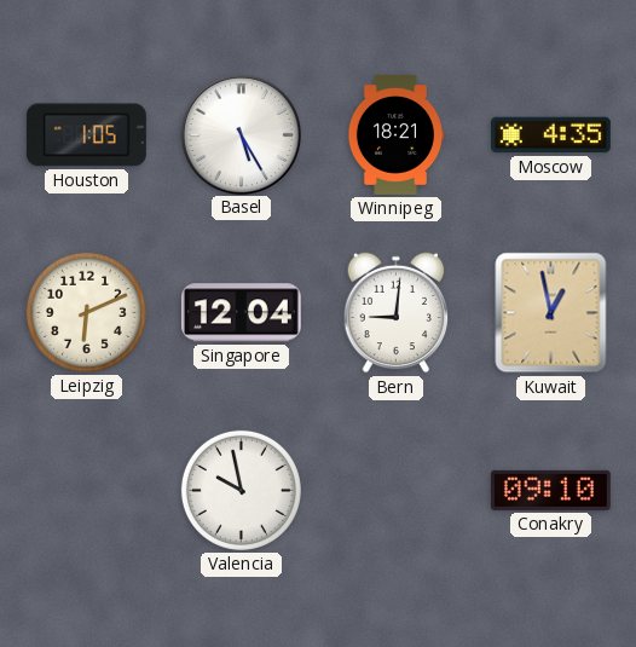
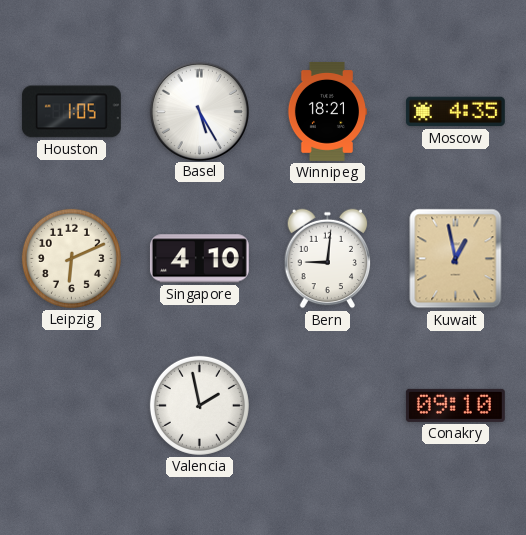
Singapore: 12:04 -> 4:10
Valencia: 9:58 -> 1:58
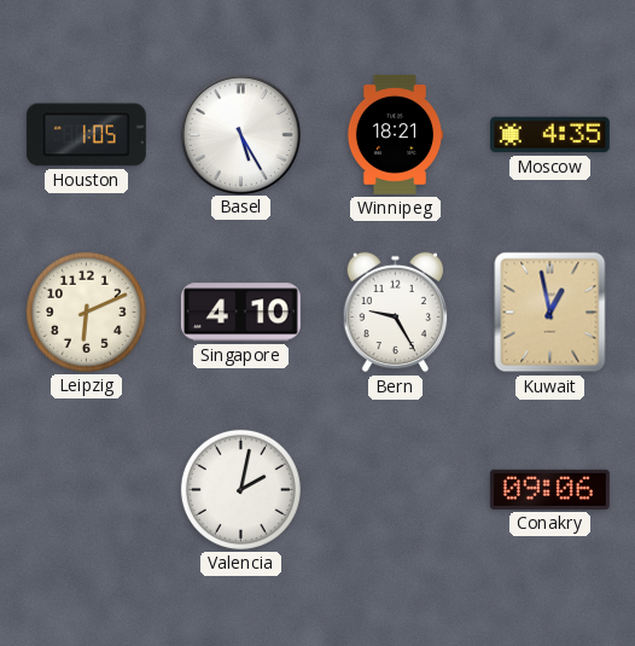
Bern: 9:01 -> 9:25
Valencia: 1:58 -> 2:02
Conakry: 09:10 -> 09:06
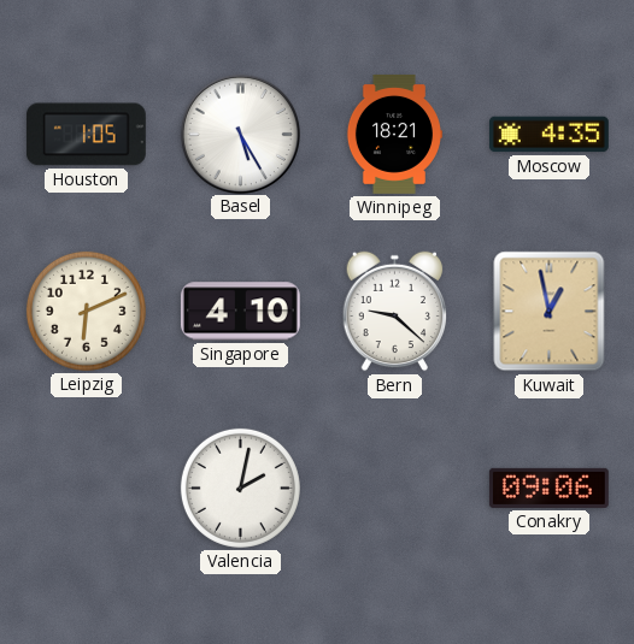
Bern: 9:25 -> 9:22
